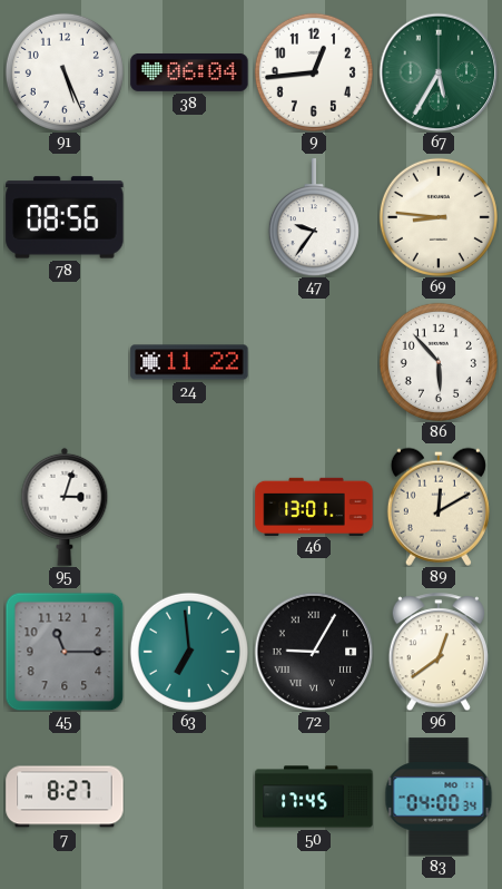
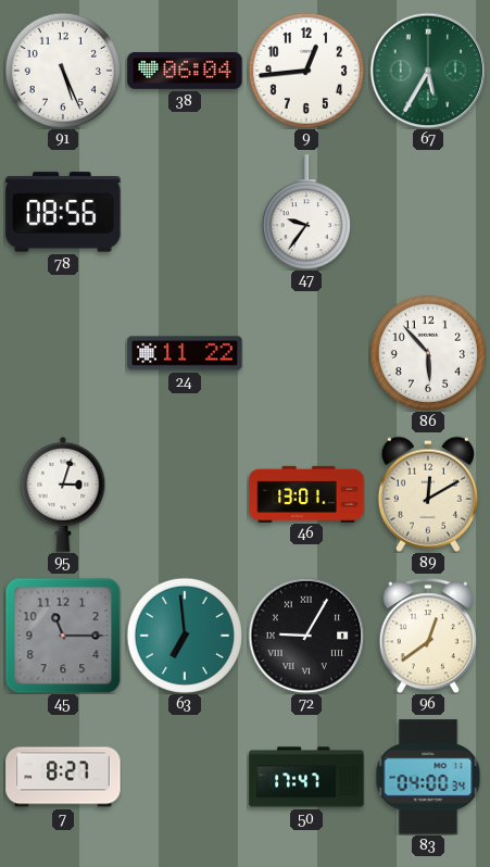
69: 8:46 -> none
50: 17:45 -> 17:47
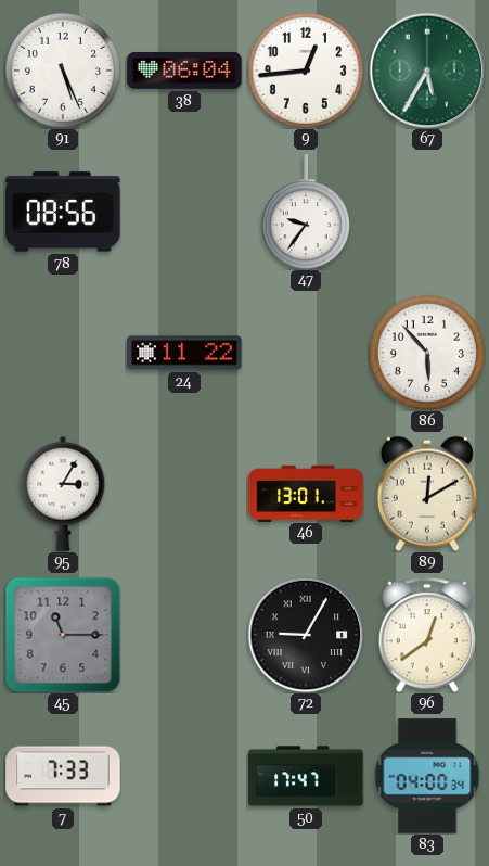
95: 3:03 -> 3:05
63: 6:59 -> none
7: 8:27 -> 7:33
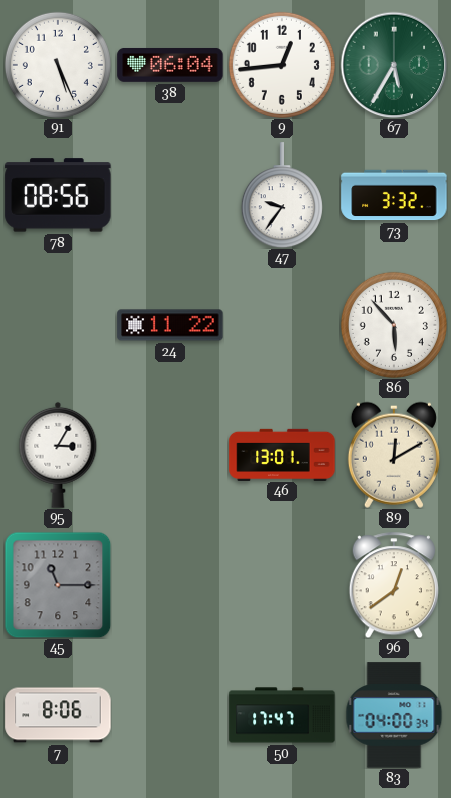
73: none -> 3:32
72: 9:05 -> none
7: 7:33 -> 8:06
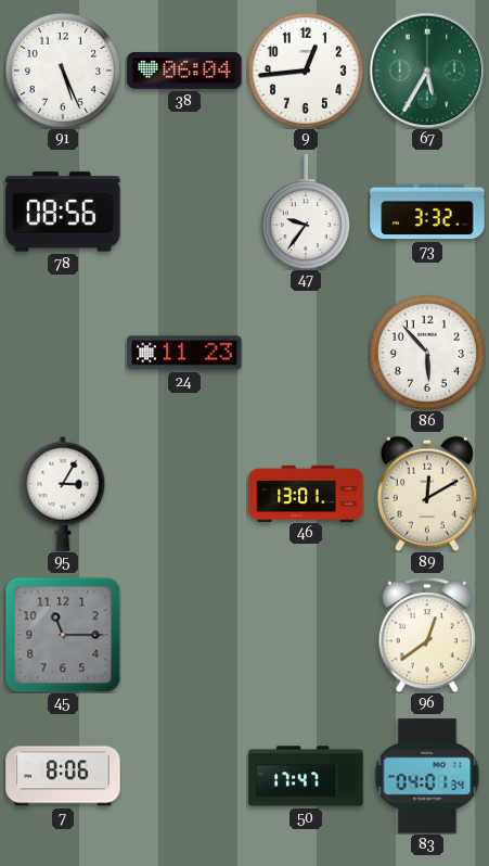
24: 11:22 -> 11:23
83: 04:00 -> 04:01
